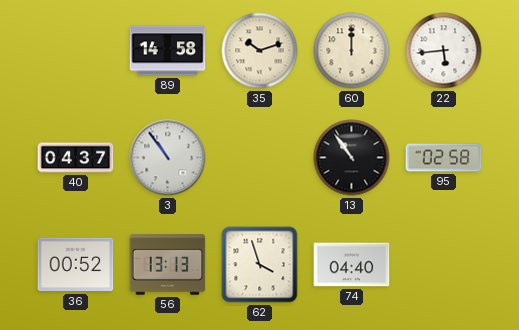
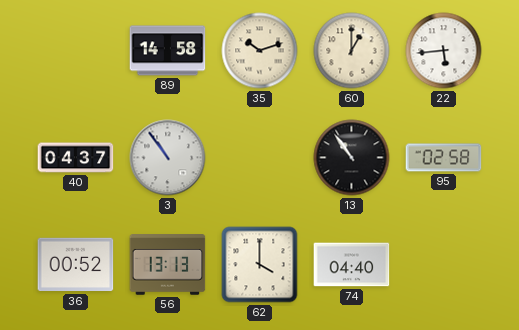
60: 12:00 -> 1:00
62: 3:57 -> 4:00
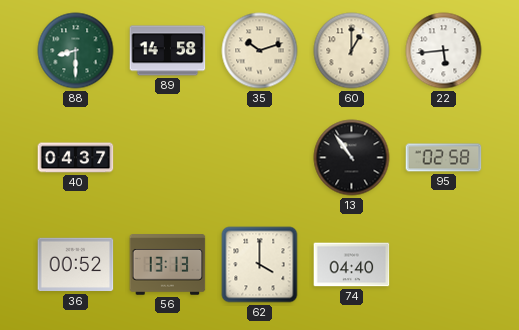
88: none -> 8:30
3: 10:54 -> none
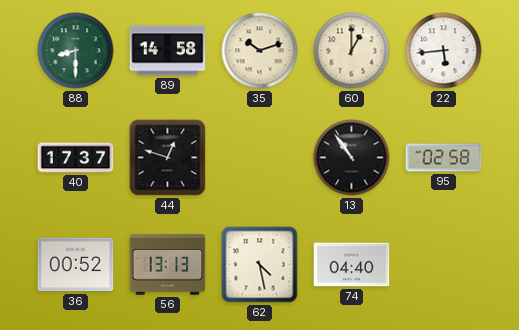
40: 04:37 -> 17:37
44: none -> 12:48
62: 4:00 -> 4:28
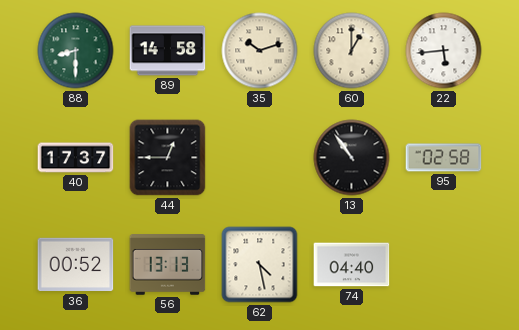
44: 12:48 -> 12:45
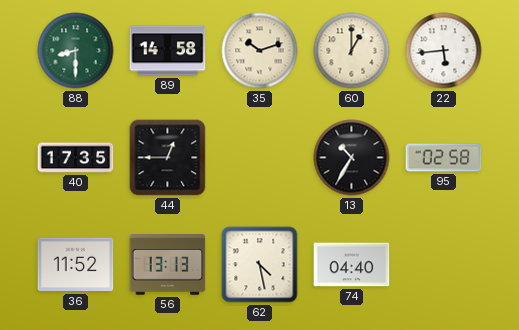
40: 17:37 -> 17:35
13: 10:54 -> 10:35
36: 00:52 -> 11:52
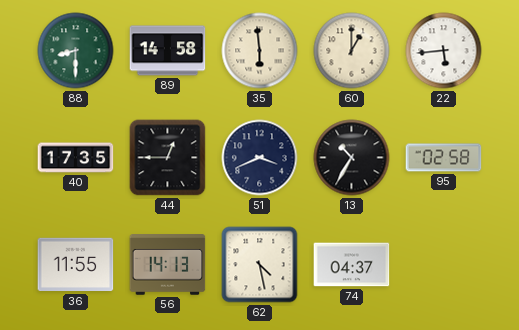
35: 10:12 -> 5:59
51: none -> 3:41
36: 11:52 -> 11:55
56: 13:13 -> 14:13
74: 04:40 -> 04:37
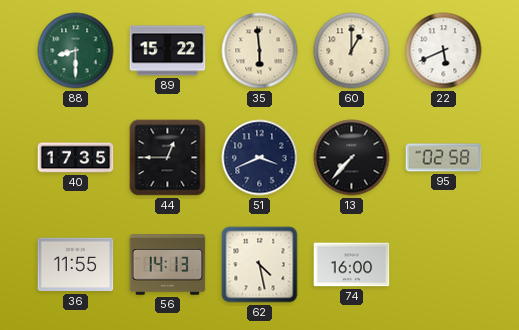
89: 14:58 -> 15:22
22: 5:44 -> 5:41
13: 10:35 -> 7:37
74: 04:37 -> 16:00
